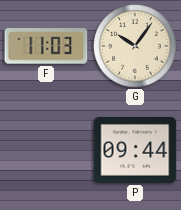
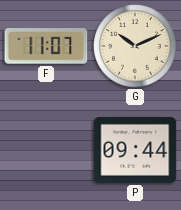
F: 11:03 -> 11:07
G: 10:06 -> 10:11
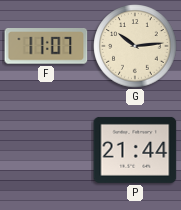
G: 10:11 -> 10:14
P: 09:44 -> 21:44
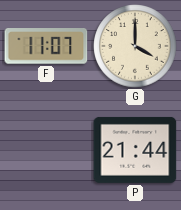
G: 10:14 -> 4:00
